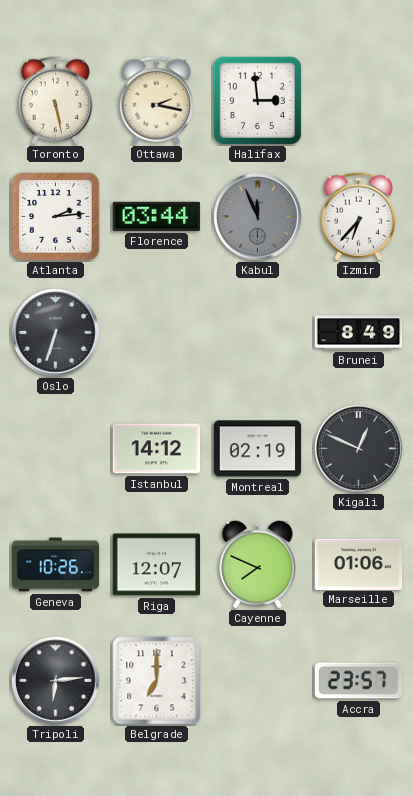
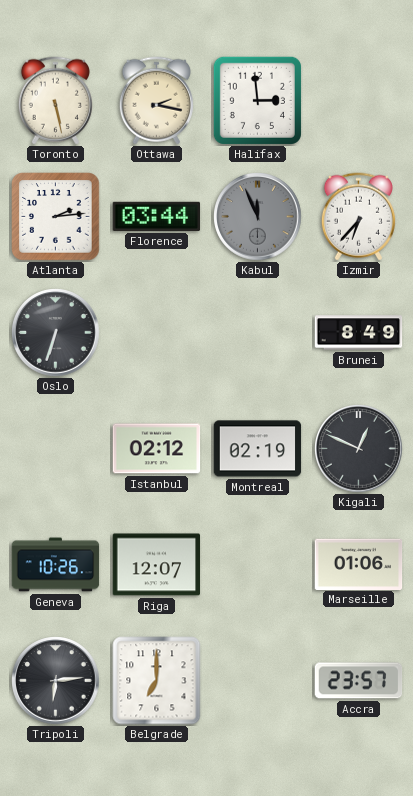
Istanbul: 14:12 -> 02:12
Cayenne: 7:49 -> none
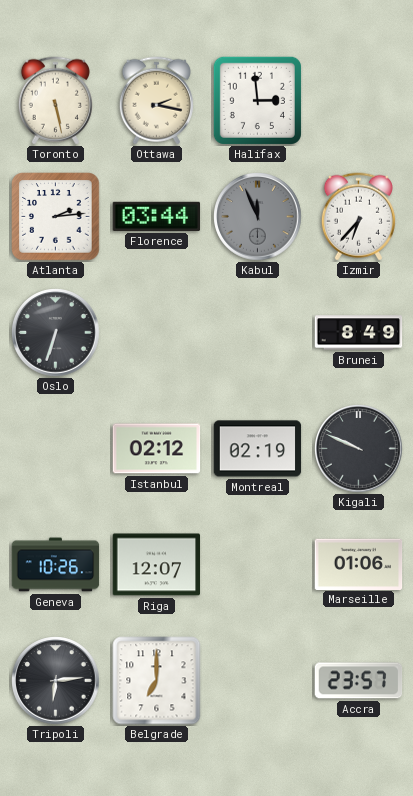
Kigali: 12:49 -> 9:49
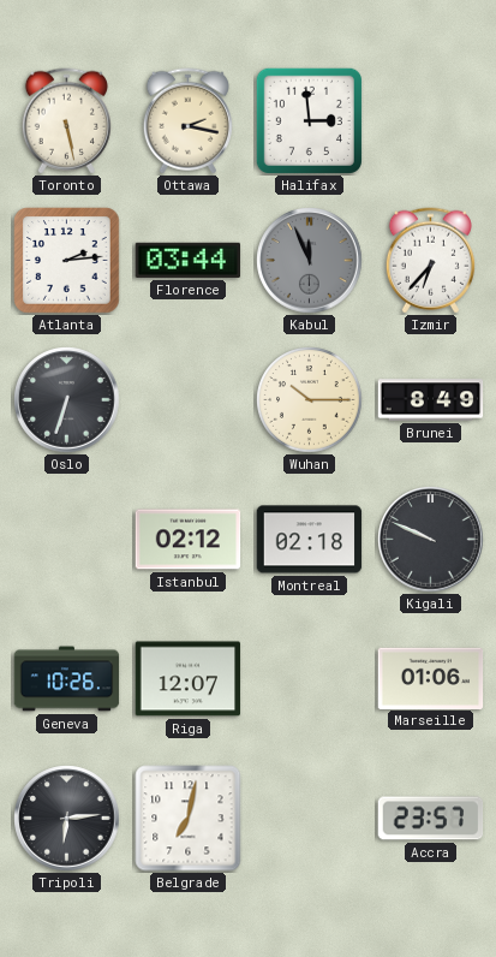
Wuhan: none -> 10:15
Montreal: 02:19 -> 02:18
Belgrade: 7:00 -> 7:02
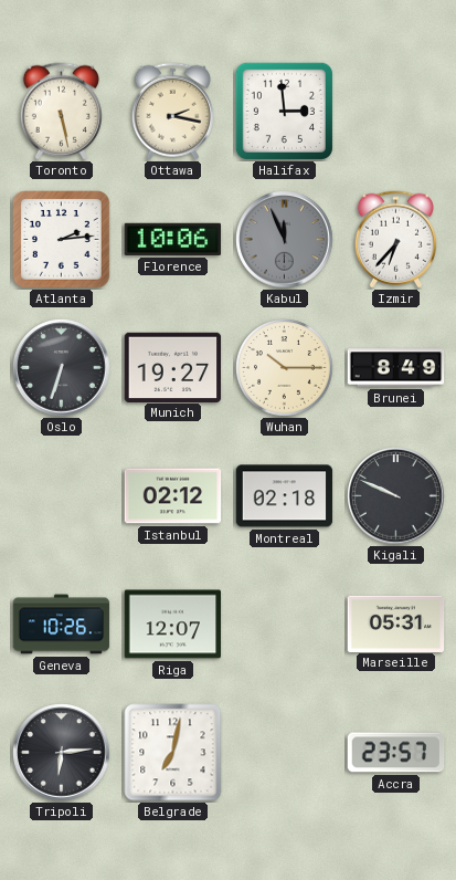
Florence: 03:44 -> 10:06
Munich: none -> 19:27
Marseille: 01:06 -> 05:31
